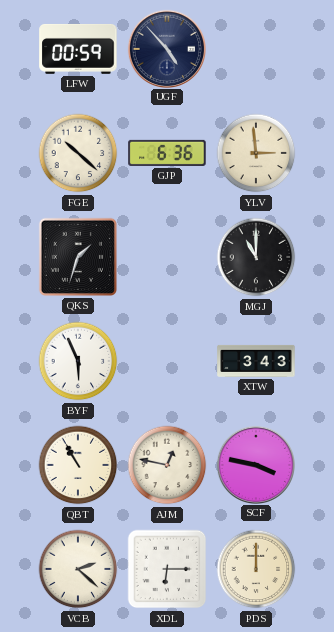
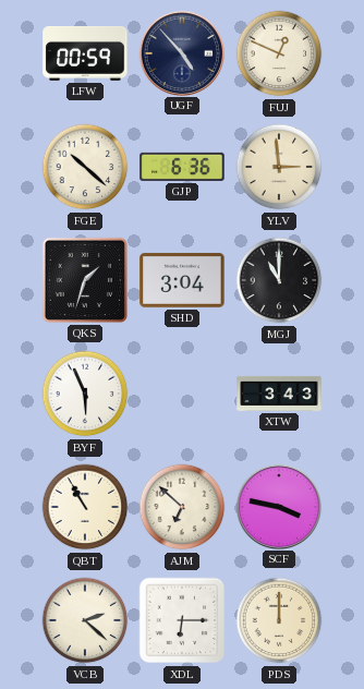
FUJ: none -> 12:49
SHD: none -> 3:04
AJM: 12:47 -> 6:52
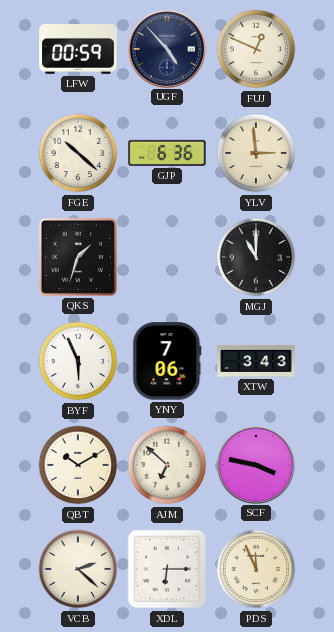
SHD: 3:04 -> none
YNY: none -> 7:06
QBT: 10:55 -> 10:10
PDS: 12:00 -> 11:56
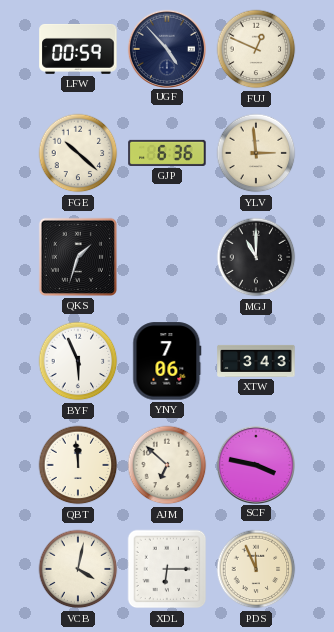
QBT: 10:10 -> 11:59
VCB: 2:22 -> 4:02
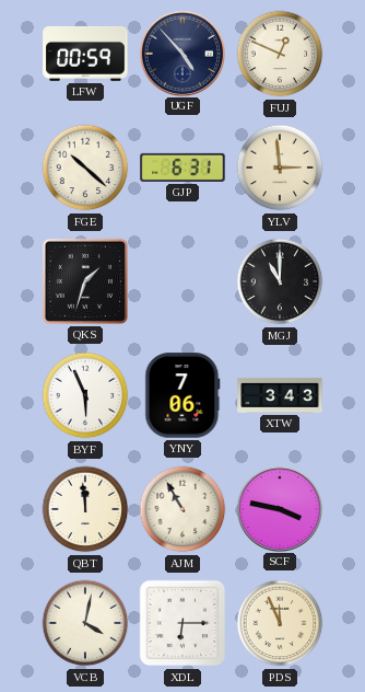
GJP: 6:36 -> 6:31
AJM: 6:52 -> 10:55
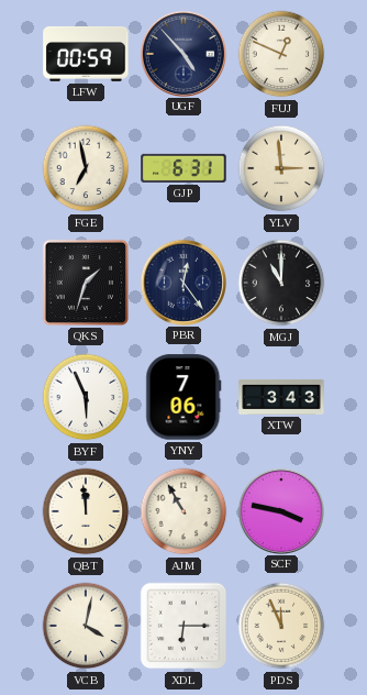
FGE: 10:22 -> 6:58
PBR: none -> 12:24
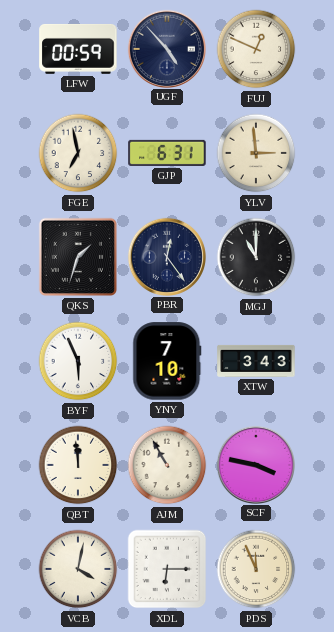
YNY: 7:06 -> 7:10
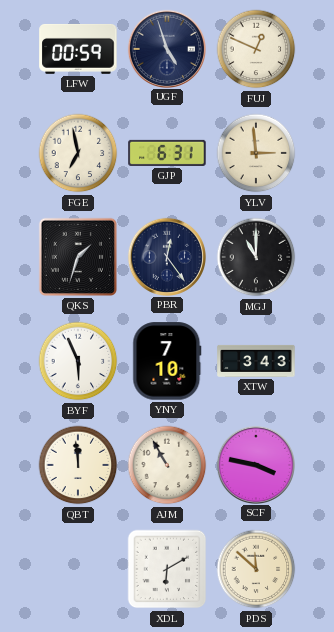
UGF: 4:53 -> 4:57
VCB: 4:02 -> none
XDL: 6:15 -> 6:10
PDS: 11:56 -> 11:52
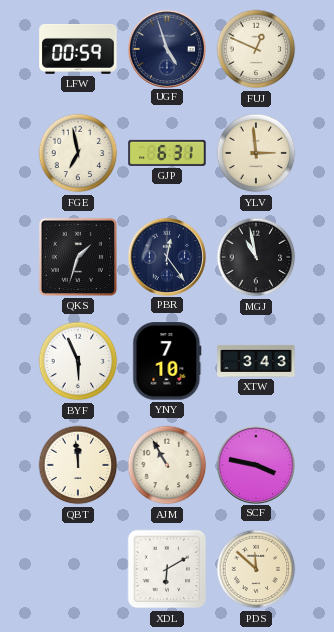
MGJ: 11:00 -> 10:58
